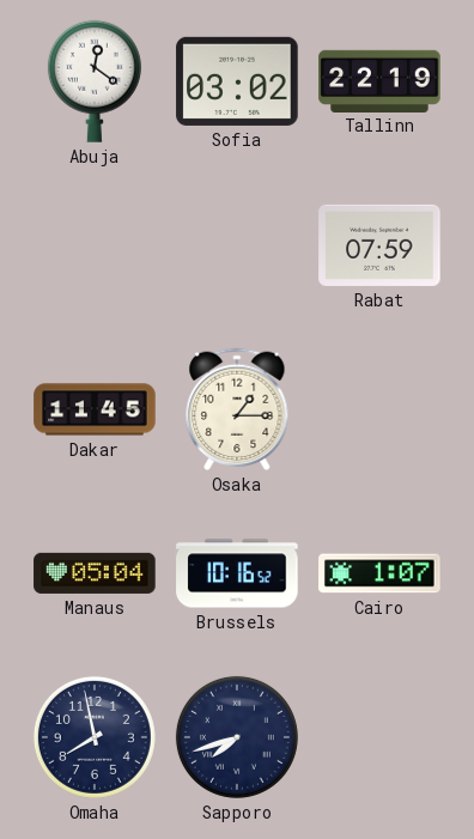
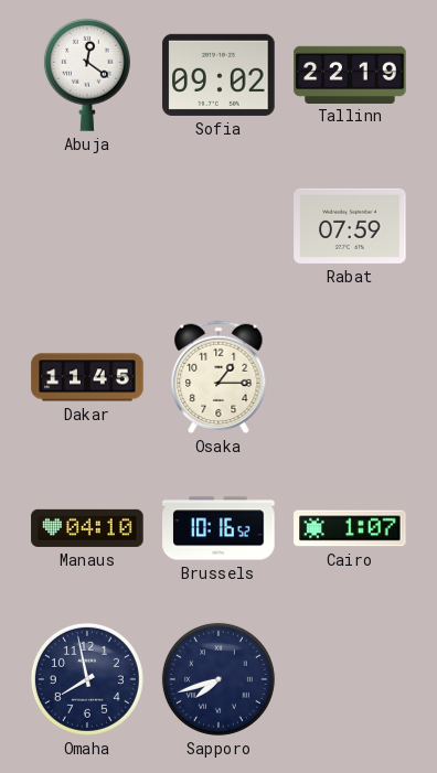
Sofia: 03:02 -> 09:02
Manaus: 05:04 -> 04:10
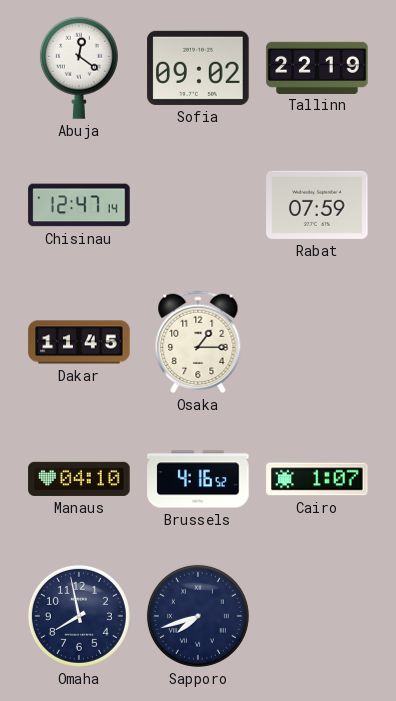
Chisinau: none -> 12:47
Brussels: 10:16 -> 4:16
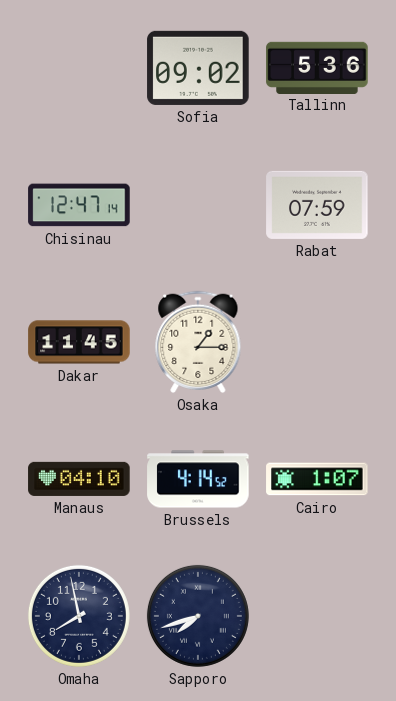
Abuja: 12:21 -> none
Tallinn: 22:19 -> 5:36
Brussels: 4:16 -> 4:14
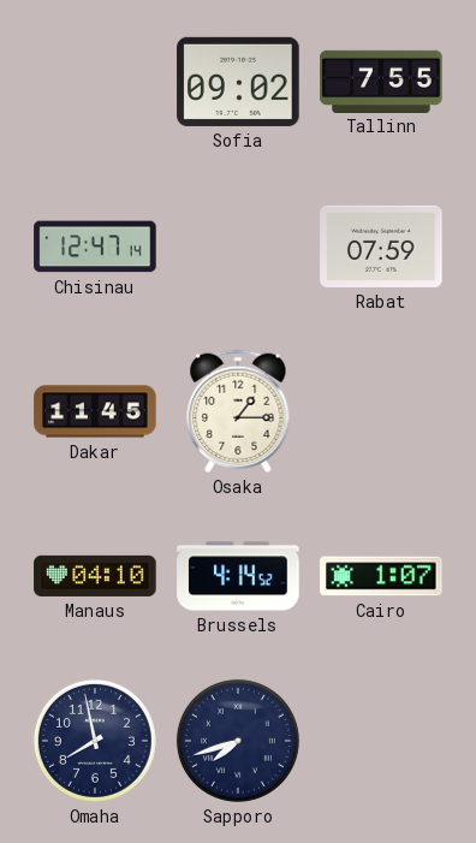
Tallinn: 5:36 -> 7:55
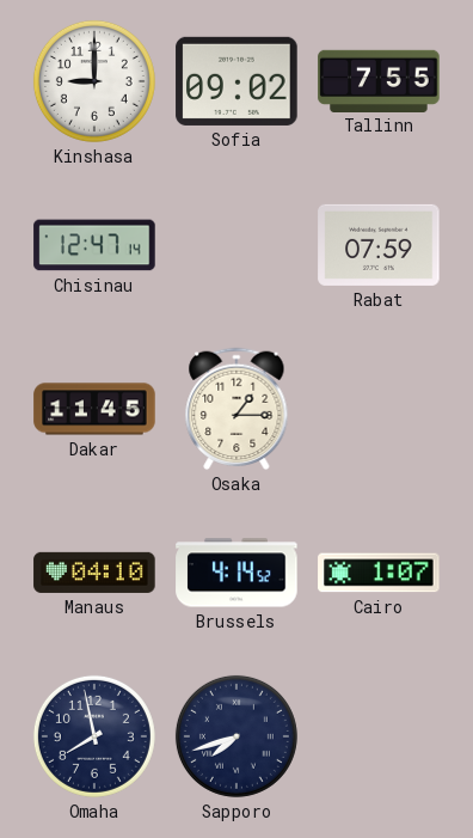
Kinshasa: none -> 9:00
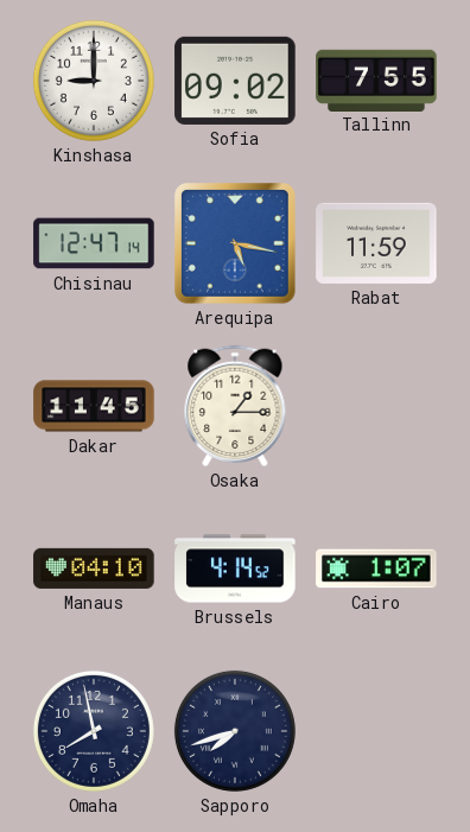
Arequipa: none -> 5:17
Rabat: 07:59 -> 11:59
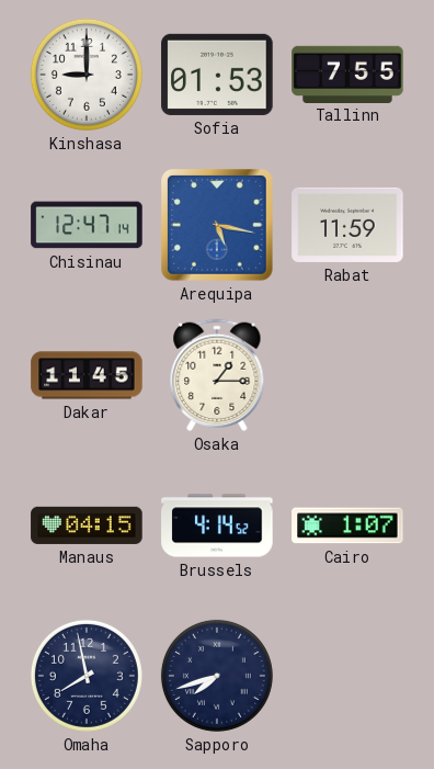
Sofia: 09:02 -> 01:53
Manaus: 04:10 -> 04:15
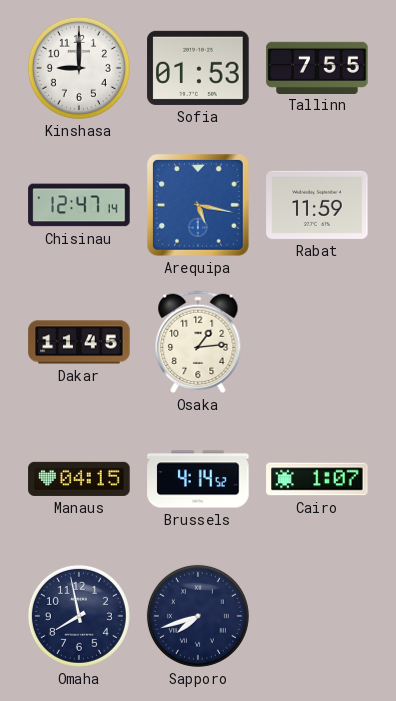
Osaka: 1:15 -> 1:14
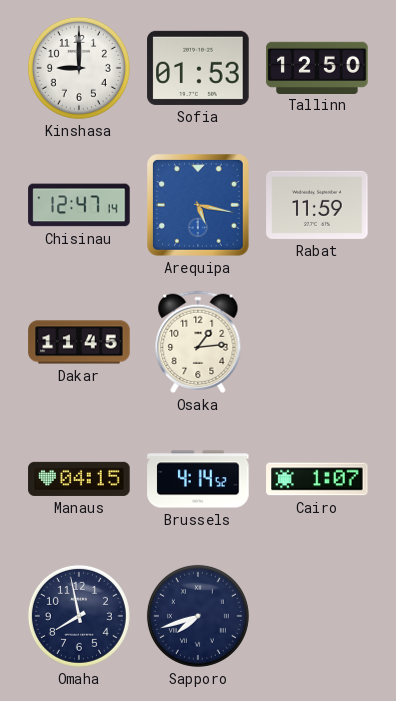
Tallinn: 7:55 -> 12:50
